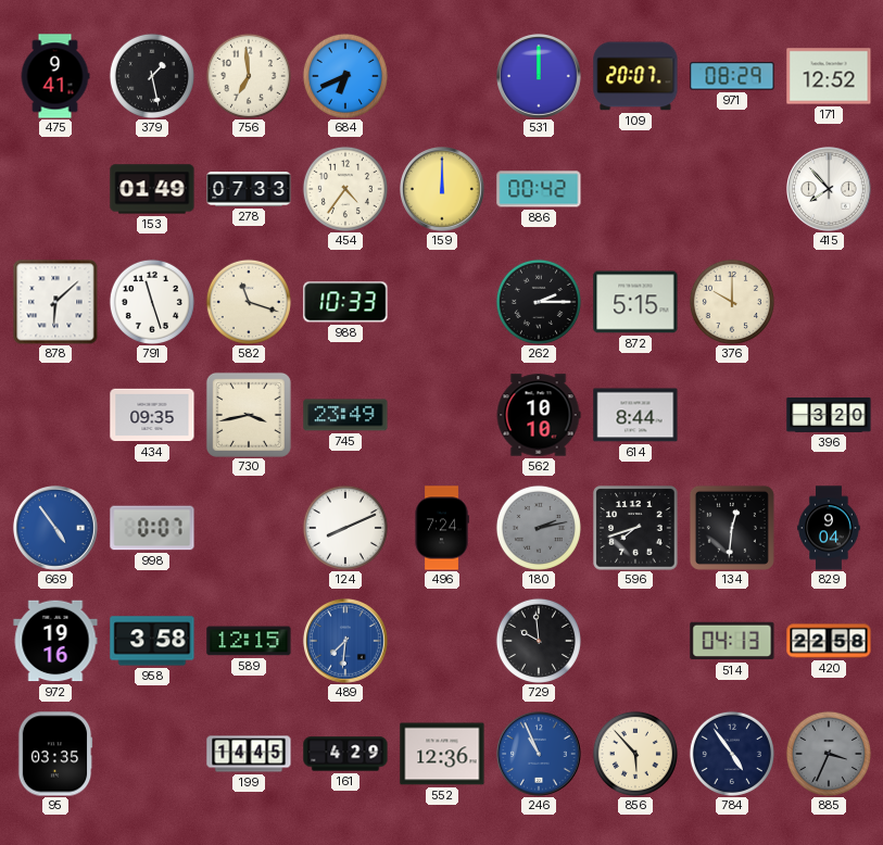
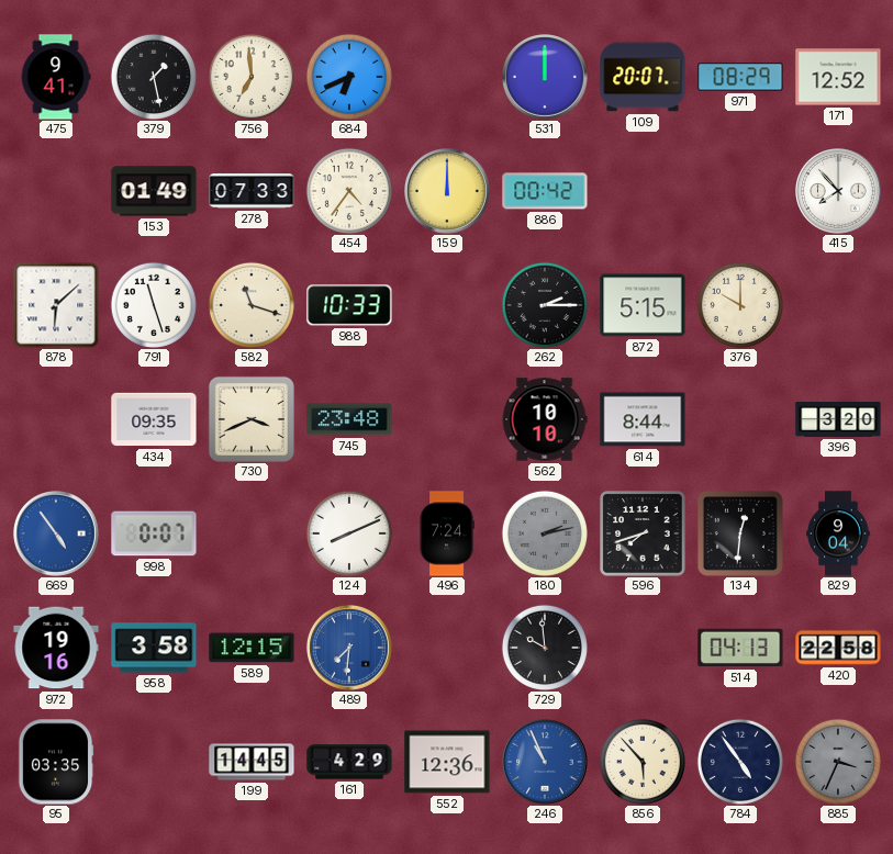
730: 3:43 -> 3:41
745: 23:49 -> 23:48
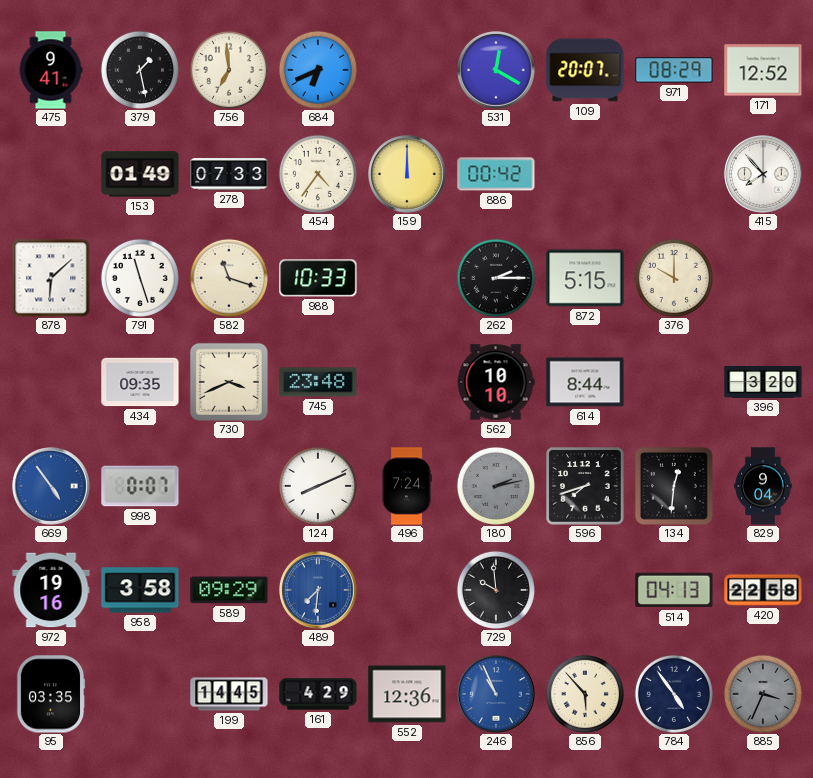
531: 12:00 -> 12:20
589: 12:15 -> 09:29
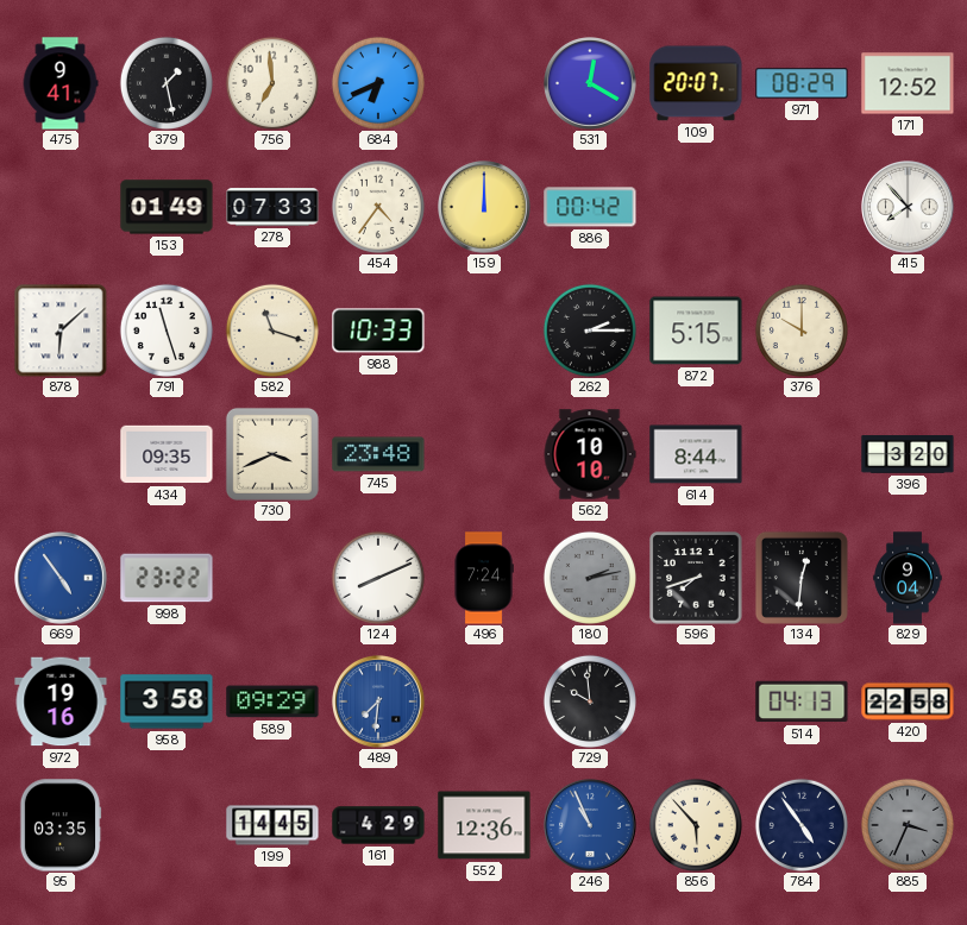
998: 0:07 -> 23:22
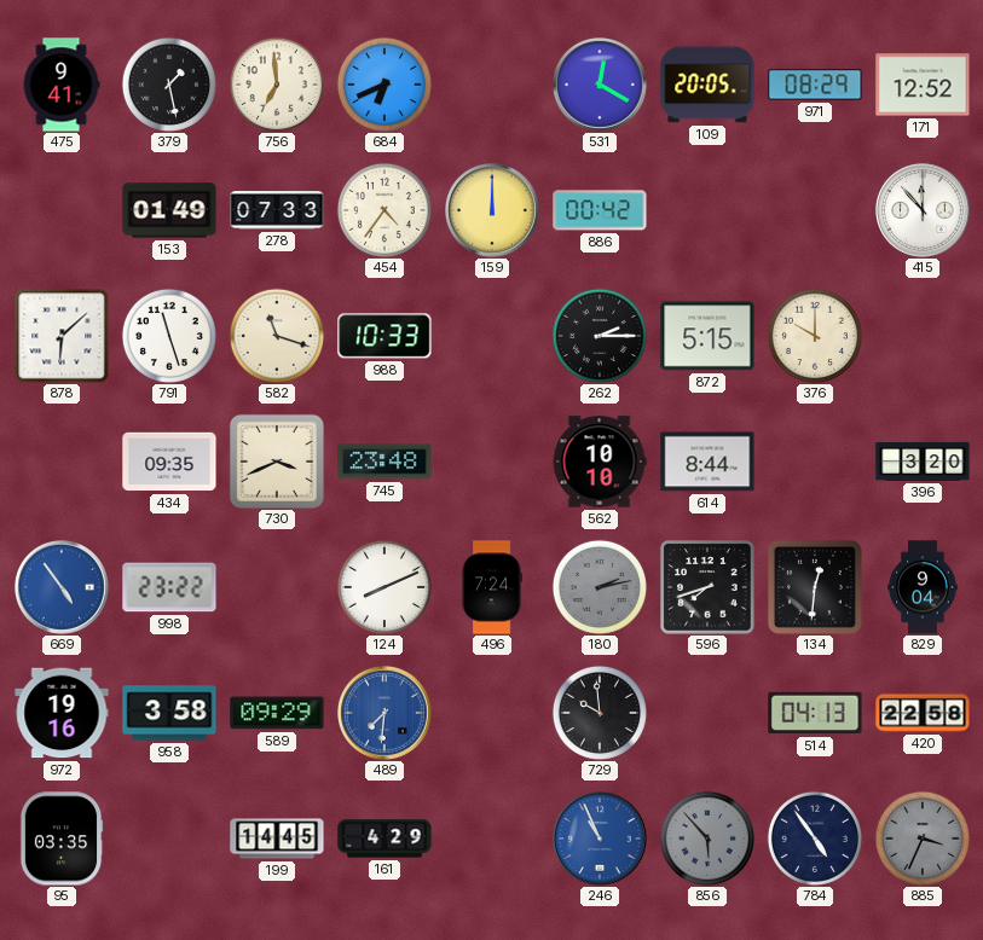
109: 20:07 -> 20:05
415: 7:53 -> 11:53
552: 12:36 -> none
856 dial: cream -> grey
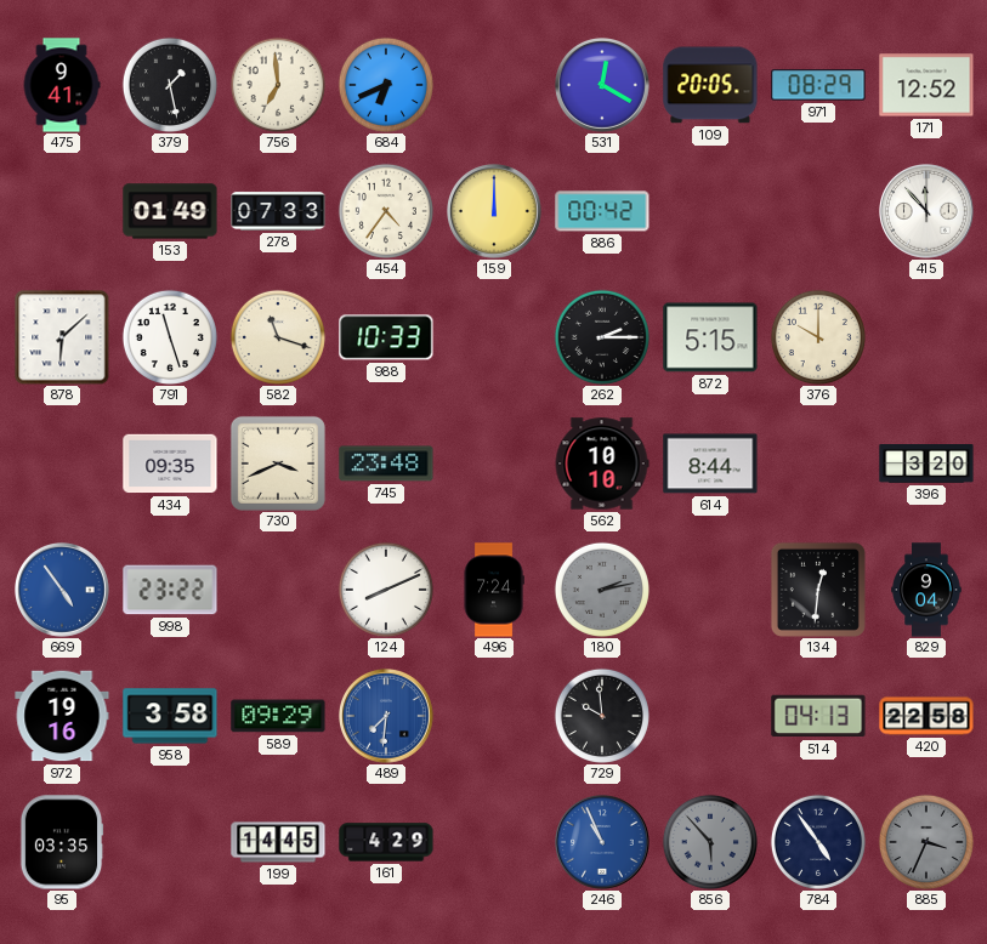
596: 7:42 -> none
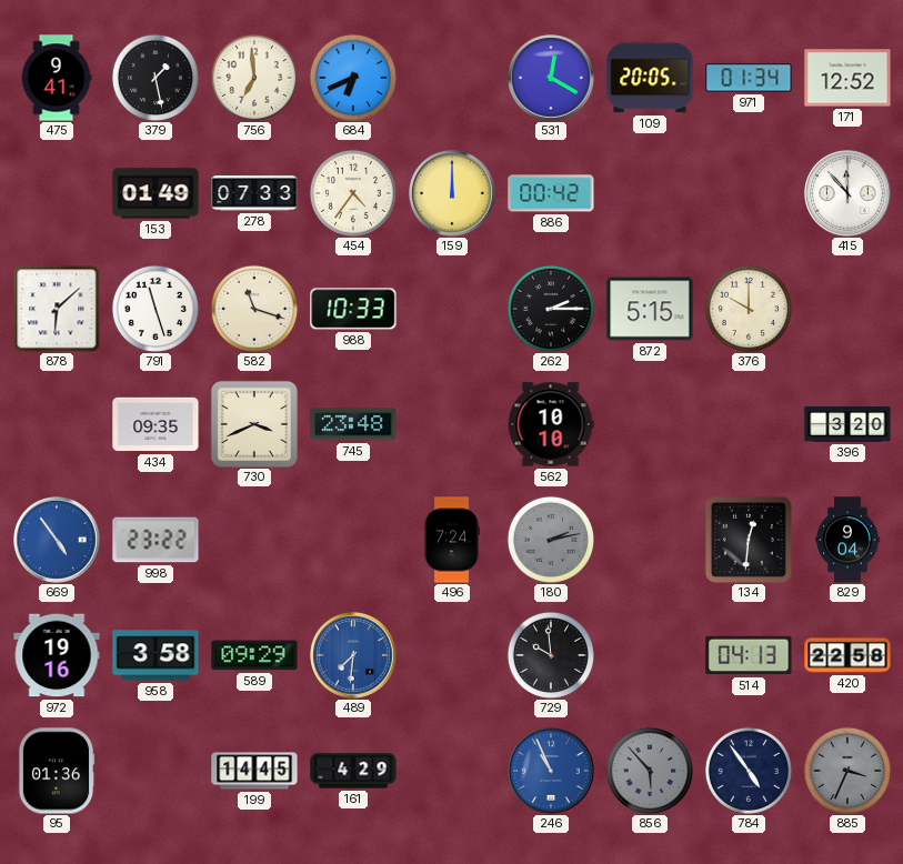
971: 08:29 -> 01:34
614: 8:44 -> none
124: 8:11 -> none
95: 03:35 -> 01:36
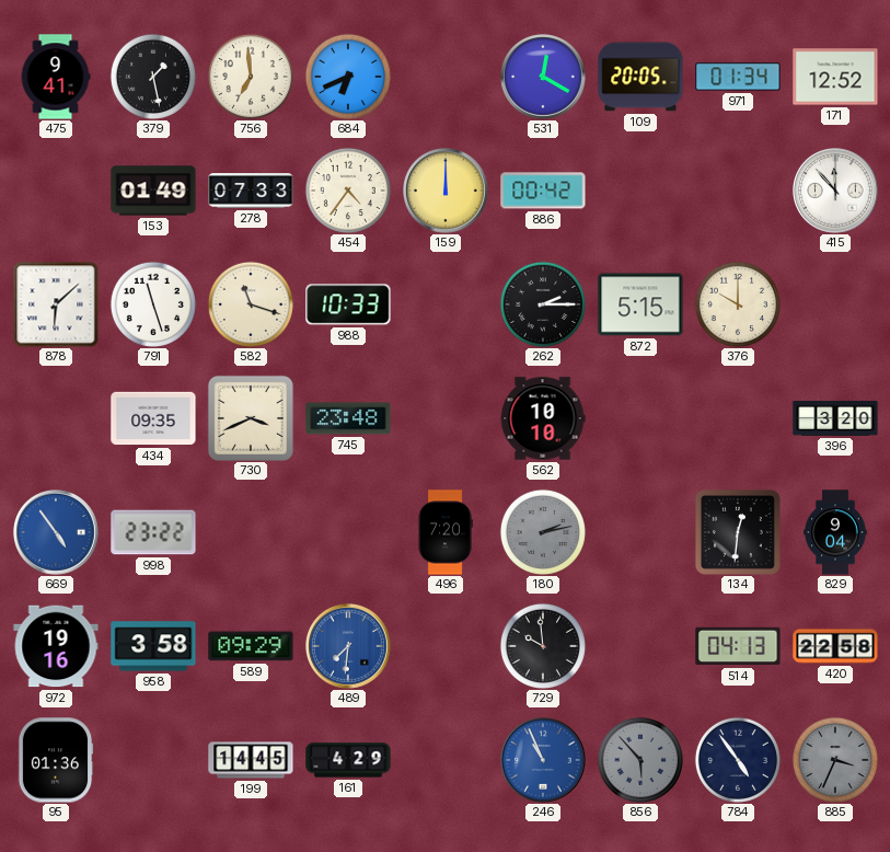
496: 7:24 -> 7:20
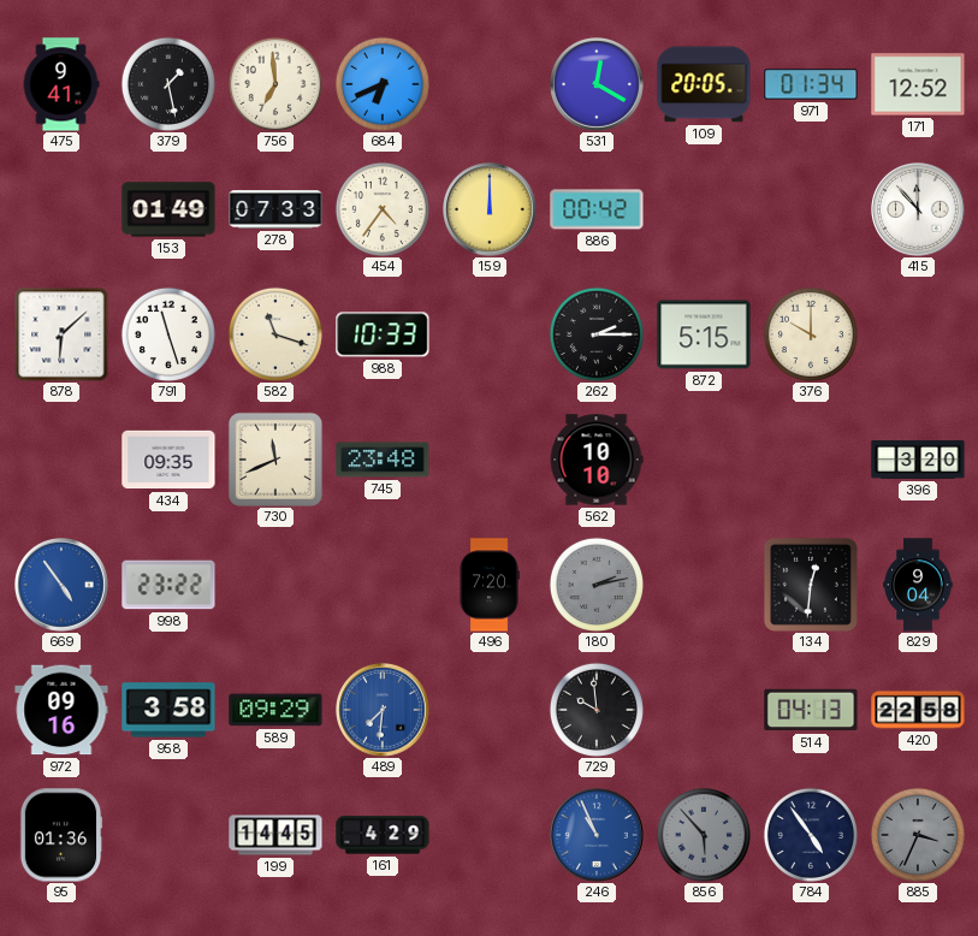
730: 3:41 -> 11:41
972: 19:16 -> 09:16
